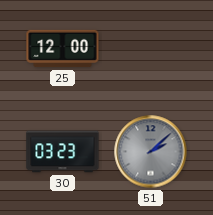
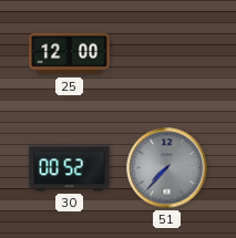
30: 03:23 -> 00:52
51: 2:08 -> 7:37
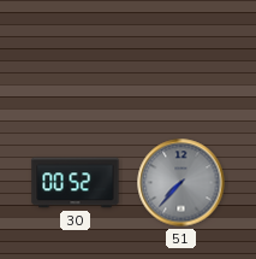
25: 12:00 -> none
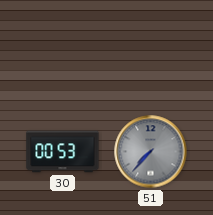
30: 00:52 -> 00:53
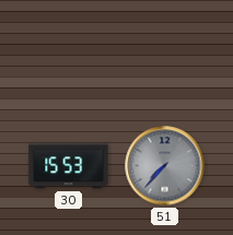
30: 00:53 -> 15:53
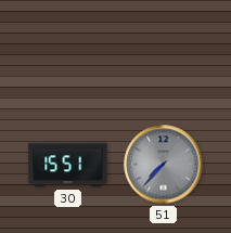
30: 15:53 -> 15:51
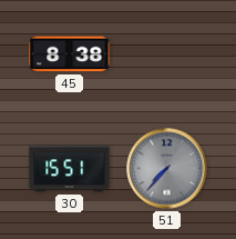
45: none -> 8:38
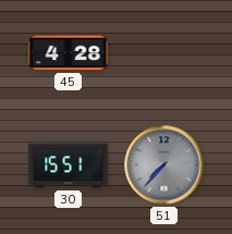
45: 8:38 -> 4:28
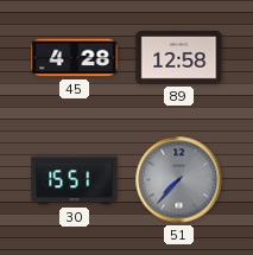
89: none -> 12:58
